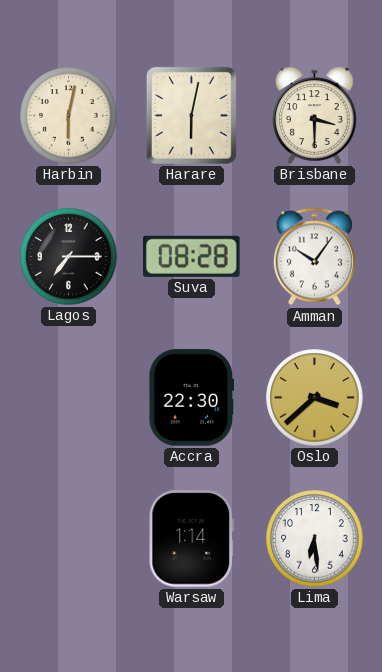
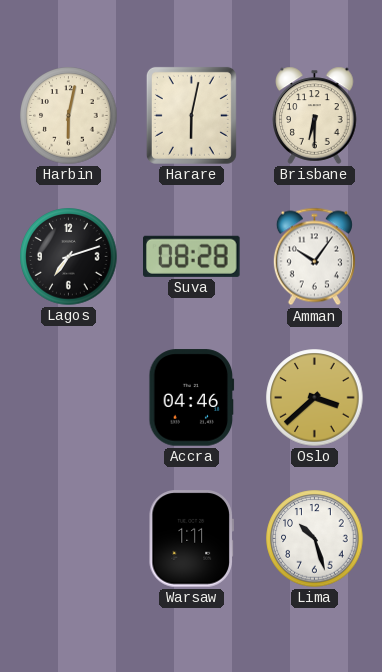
Brisbane: 3:30 -> 6:30
Lagos: 7:15 -> 7:12
Accra: 22:30 -> 04:46
Warsaw: 1:14 -> 1:11
Lima: 6:29 -> 10:27
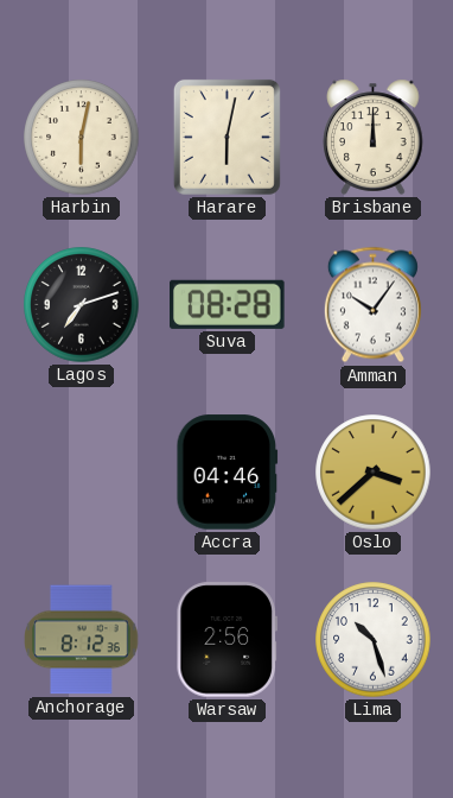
Brisbane: 6:30 -> 12:00
Anchorage: none -> 8:12
Warsaw: 1:11 -> 2:56
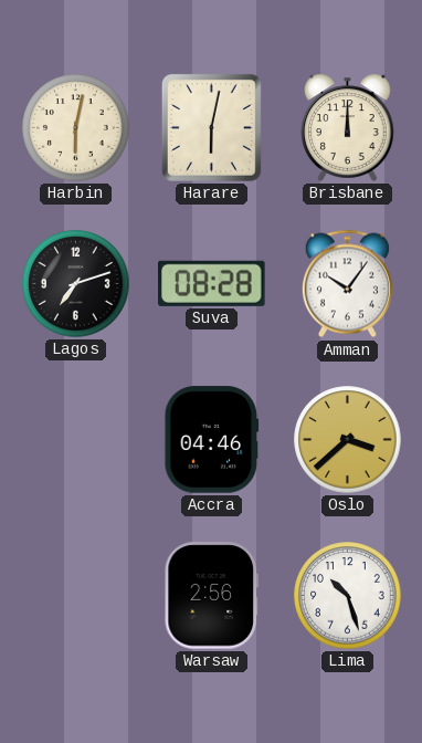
Anchorage: 8:12 -> none
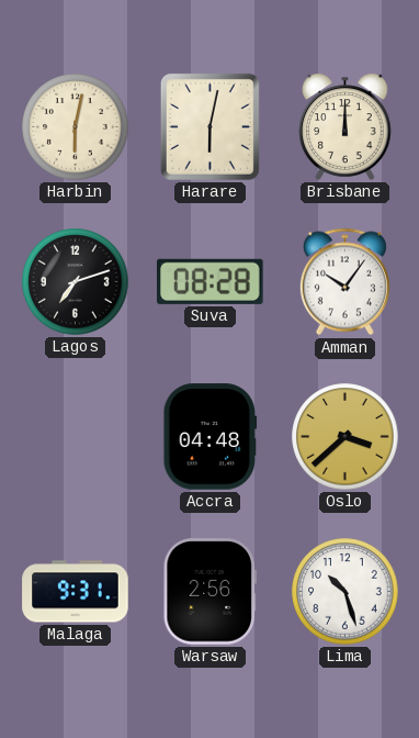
Accra: 04:46 -> 04:48
Malaga: none -> 9:31
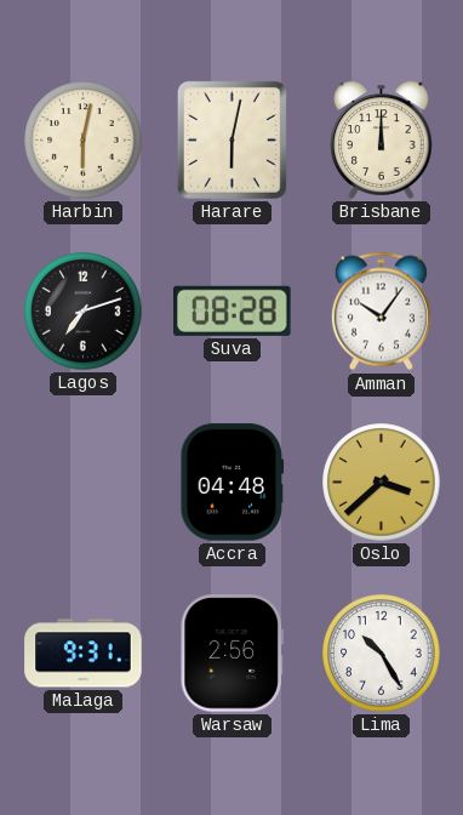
Lima: 10:27 -> 10:25
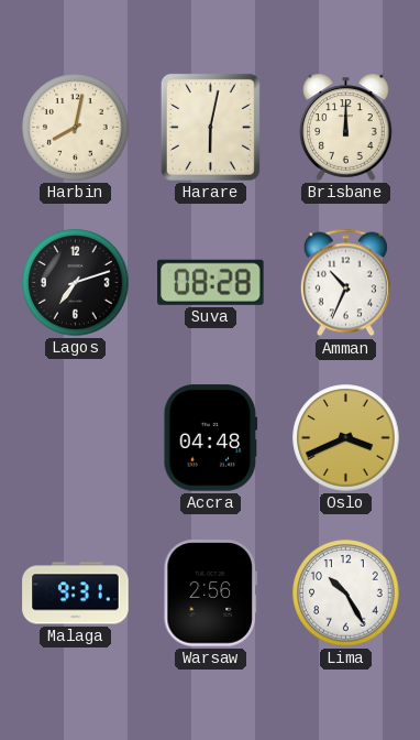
Harbin: 6:02 -> 8:02
Amman: 10:06 -> 10:34
Oslo: 3:38 -> 3:41
